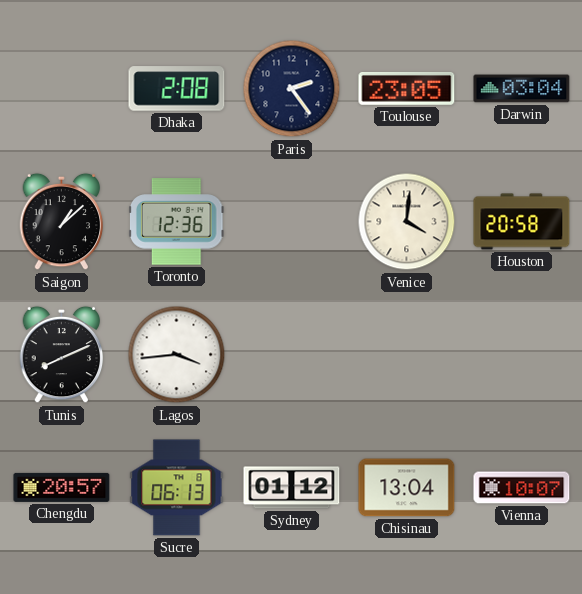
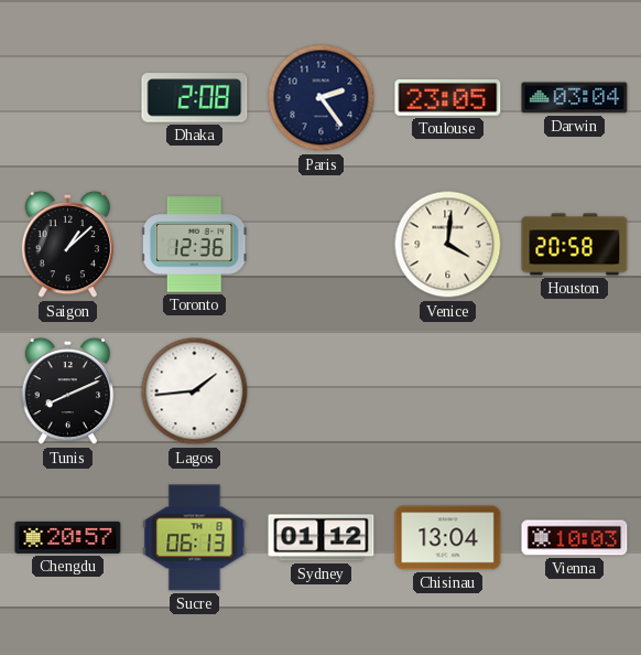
Lagos: 3:44 -> 1:44
Vienna: 10:07 -> 10:03
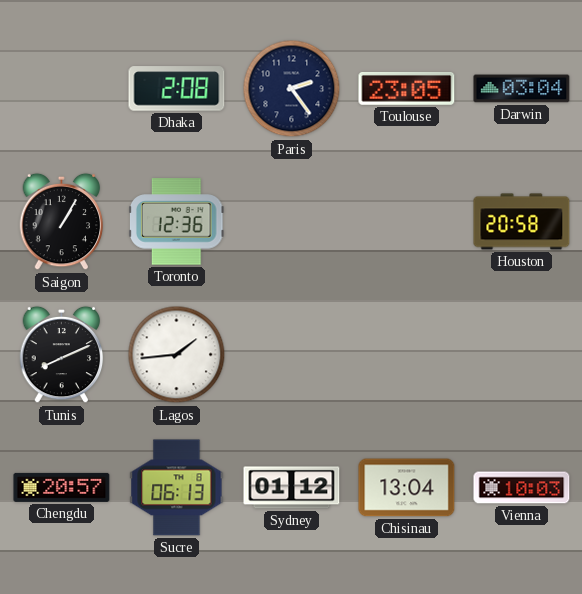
Saigon: 1:08 -> 1:05
Venice: 4:01 -> none
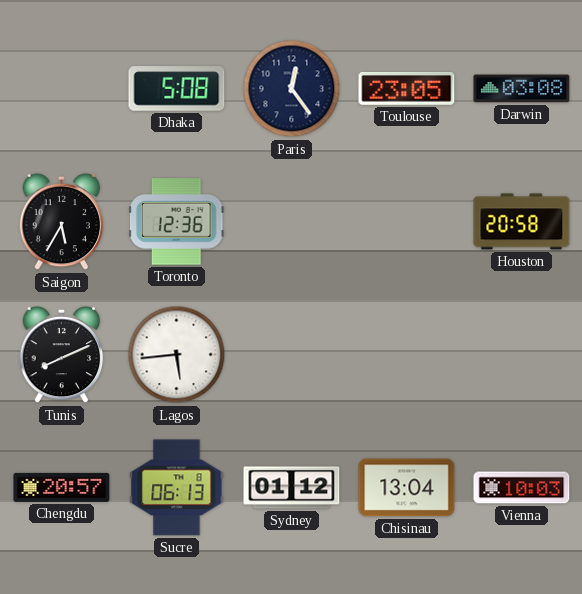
Dhaka: 2:08 -> 5:08
Paris: 2:24 -> 12:24
Darwin: 03:04 -> 03:08
Saigon: 1:05 -> 5:35
Lagos: 1:44 -> 5:44
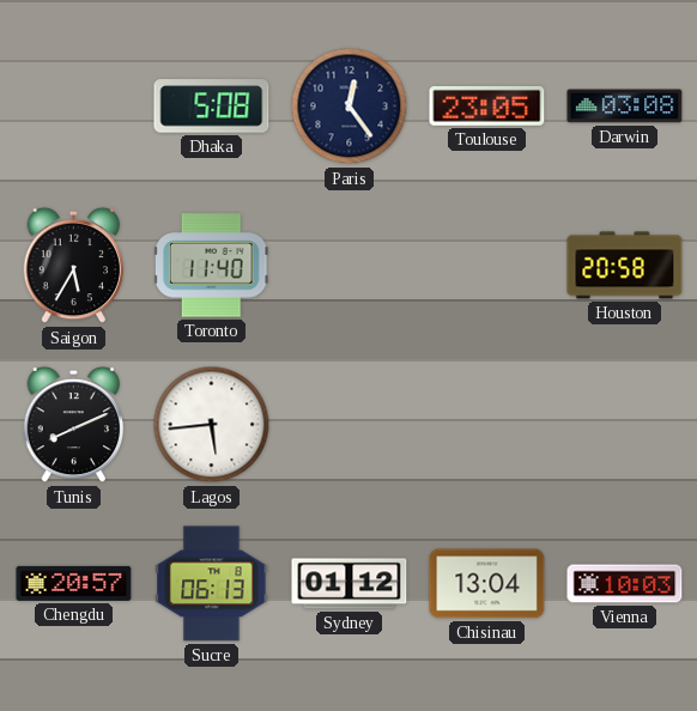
Toronto: 12:36 -> 11:40
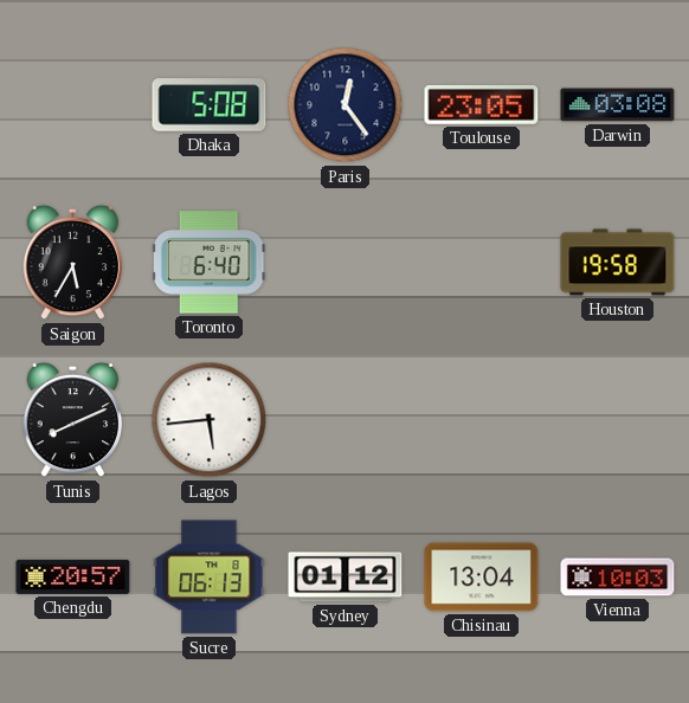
Toronto: 11:40 -> 6:40
Houston: 20:58 -> 19:58
